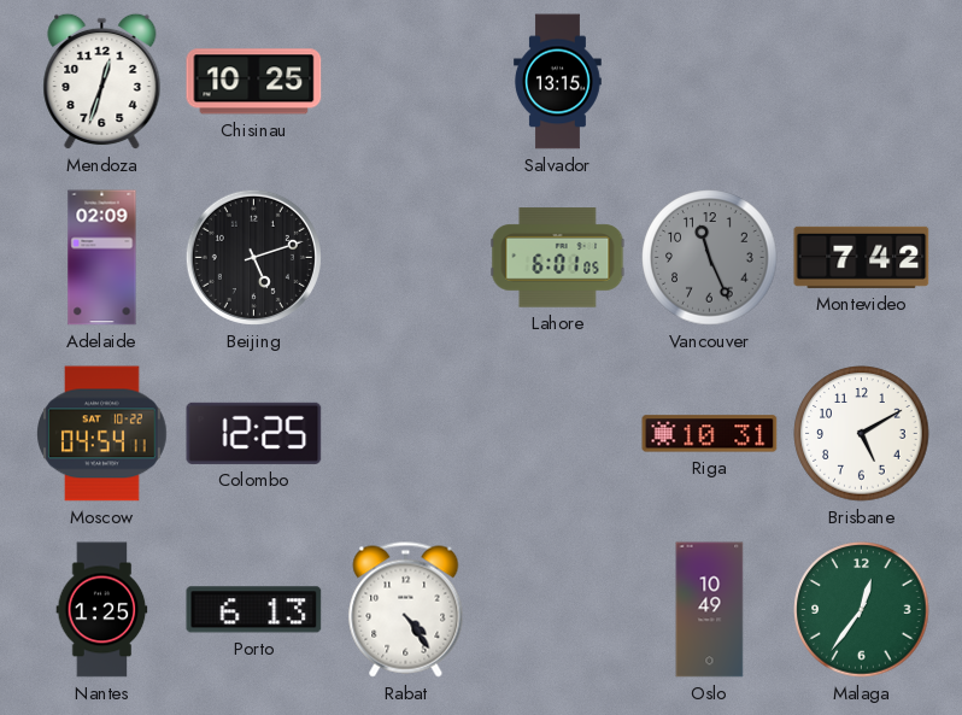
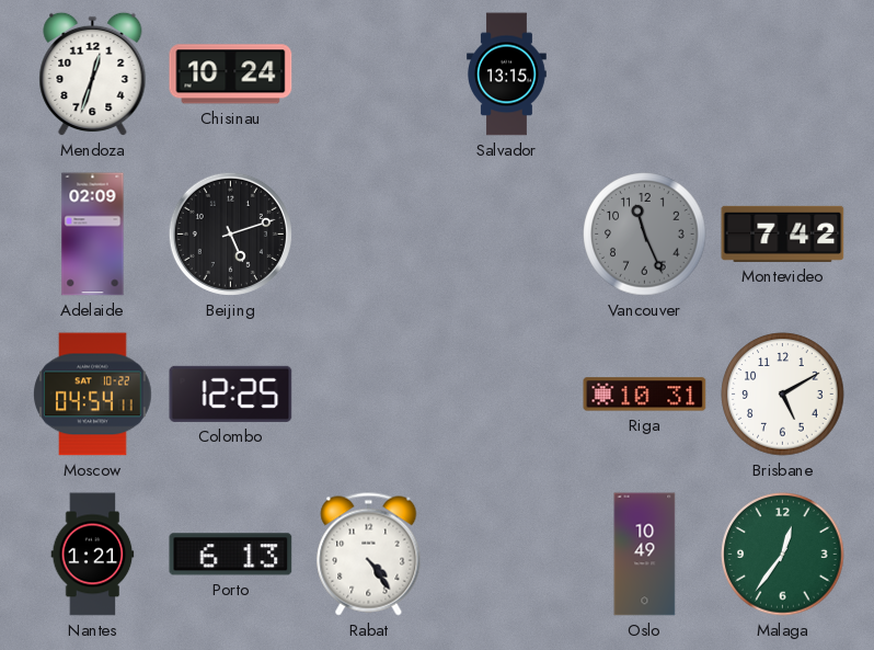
Chisinau: 10:25 -> 10:24
Lahore: 6:01 -> none
Nantes: 1:25 -> 1:21
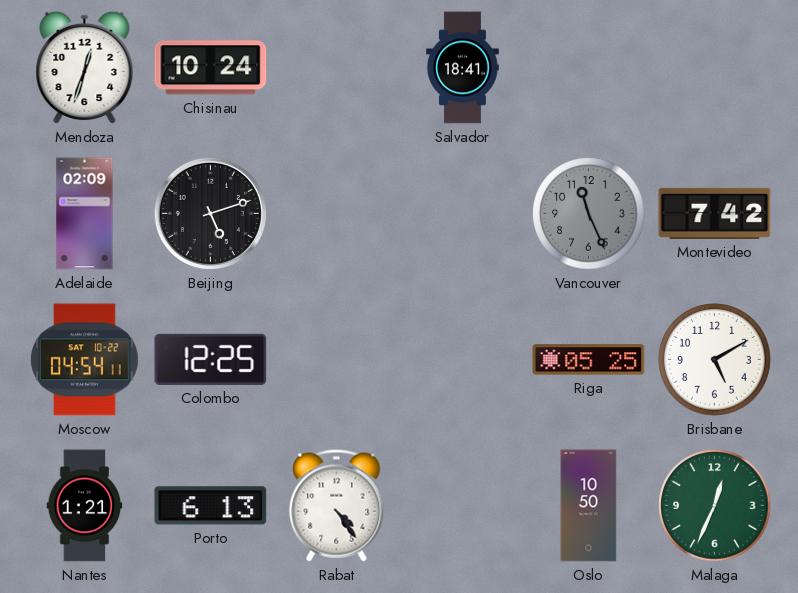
Salvador: 13:15 -> 18:41
Riga: 10:31 -> 05:25
Oslo: 10:49 -> 10:50
Malaga: 12:36 -> 12:34
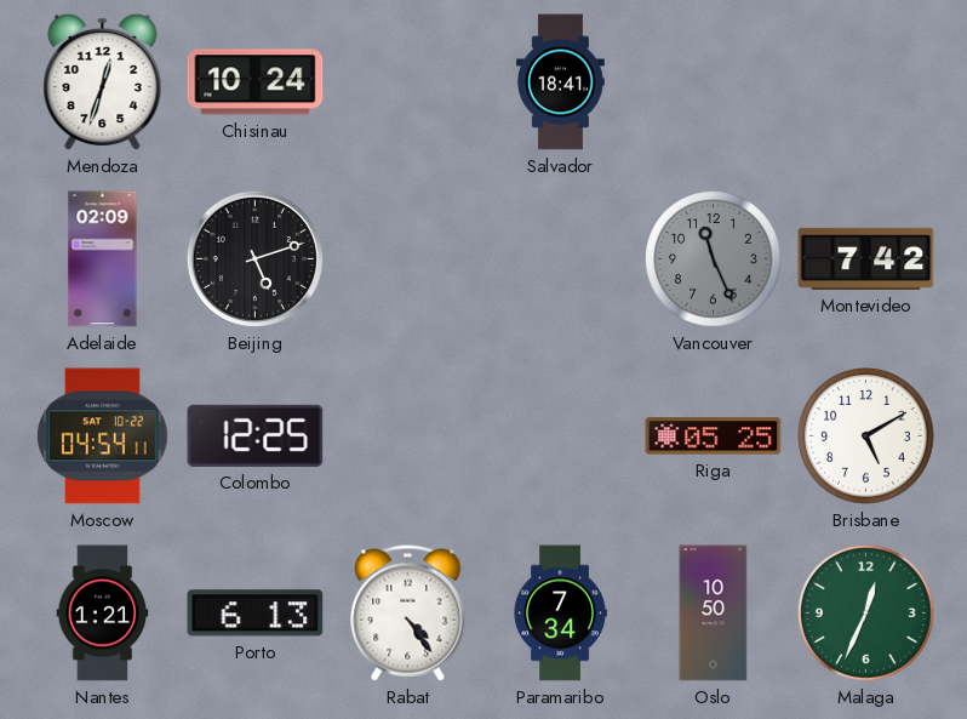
Paramaribo: none -> 7:34
